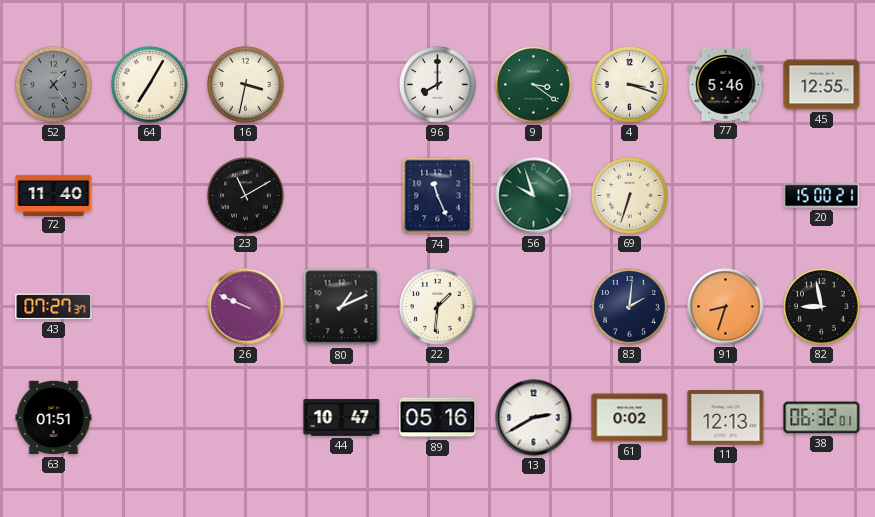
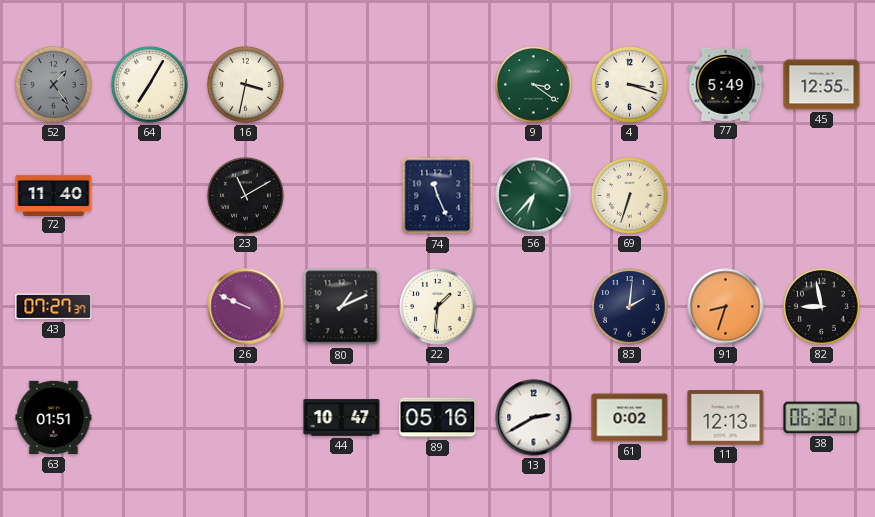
96: 8:00 -> none
77: 5:46 -> 5:49
56: 9:57 -> 6:37
20: 15:00 -> none
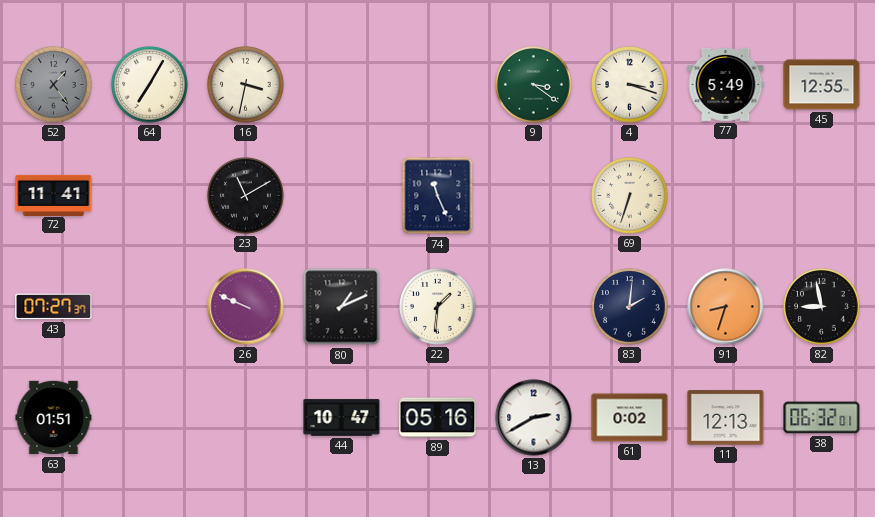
72: 11:40 -> 11:41
56: 6:37 -> none
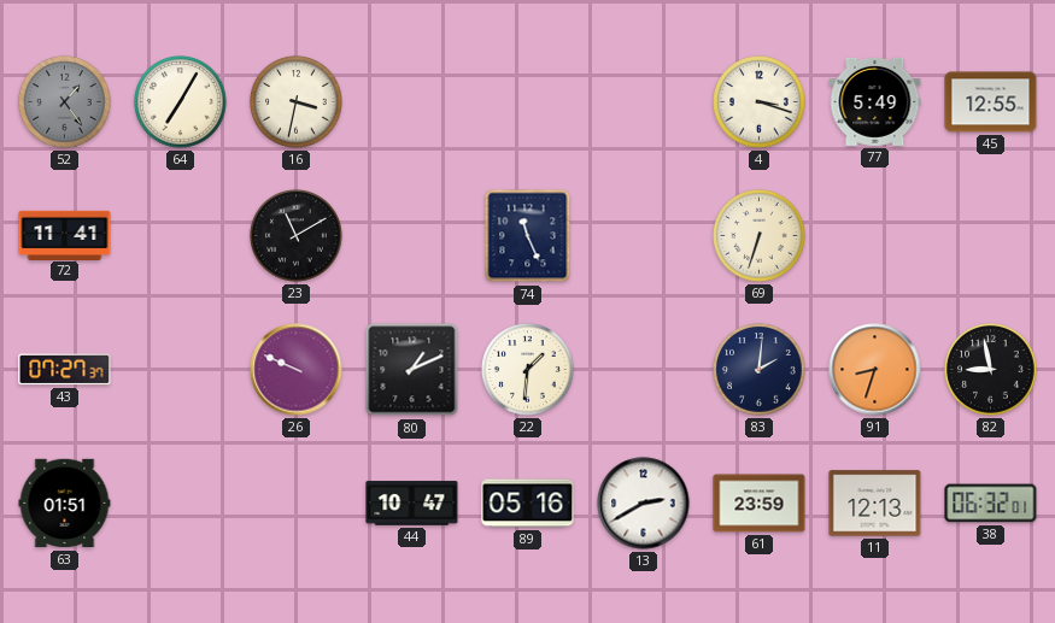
9: 3:21 -> none
61: 0:02 -> 23:59
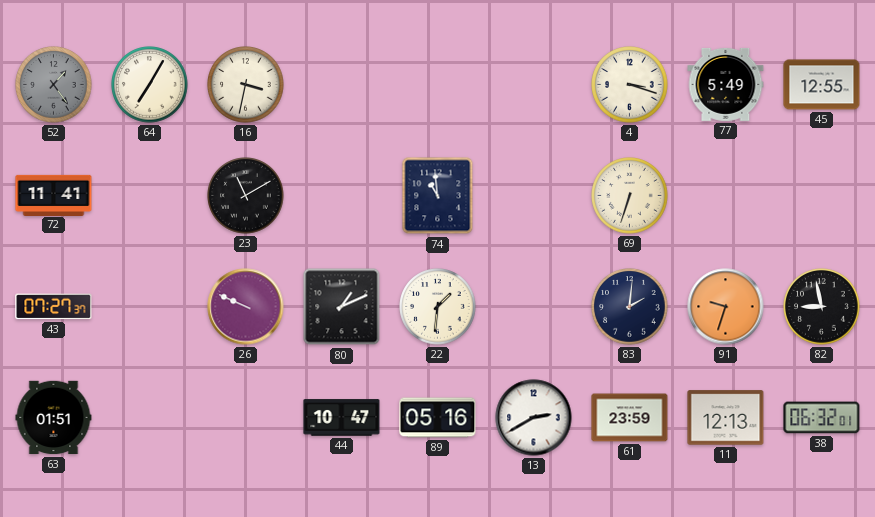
74: 11:26 -> 10:59
91: 8:33 -> 9:33
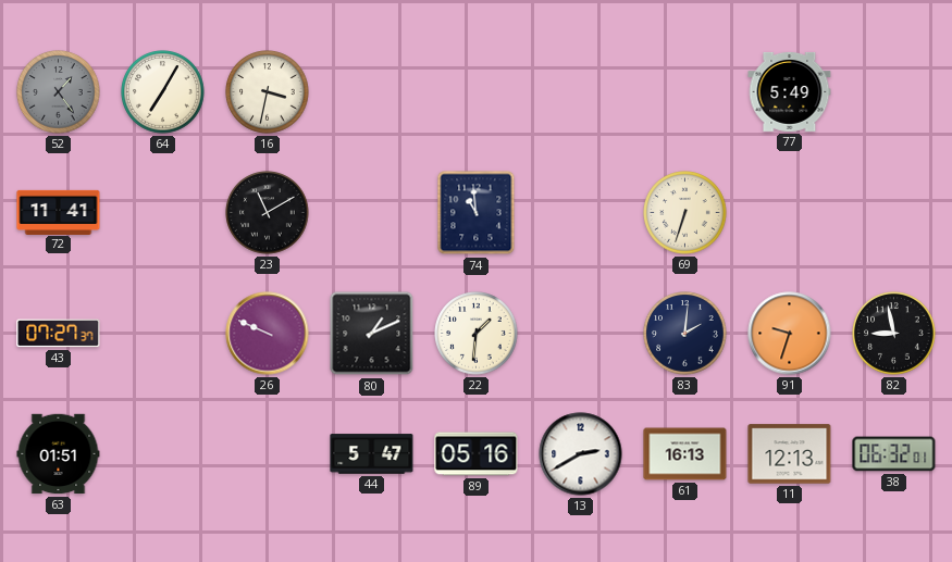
4: 3:18 -> none
45: 12:55 -> none
44: 10:47 -> 5:47
61: 23:59 -> 16:13
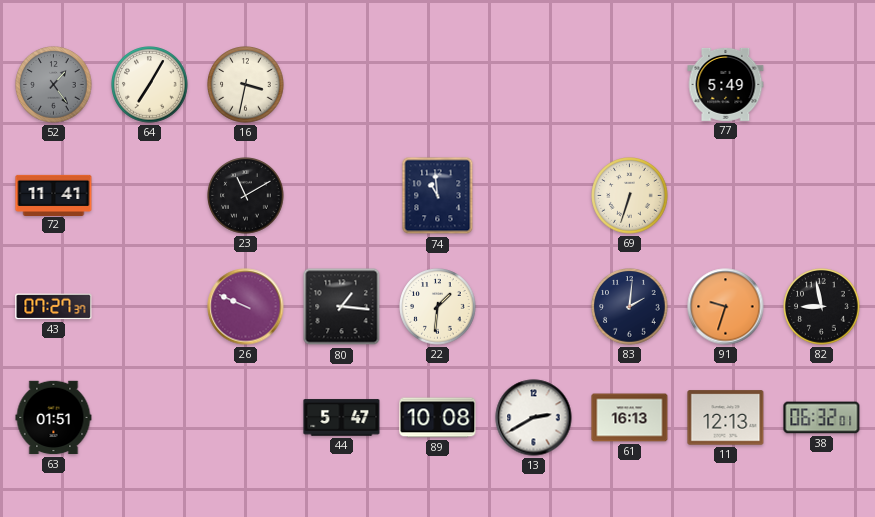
80: 1:11 -> 1:16
89: 05:16 -> 10:08
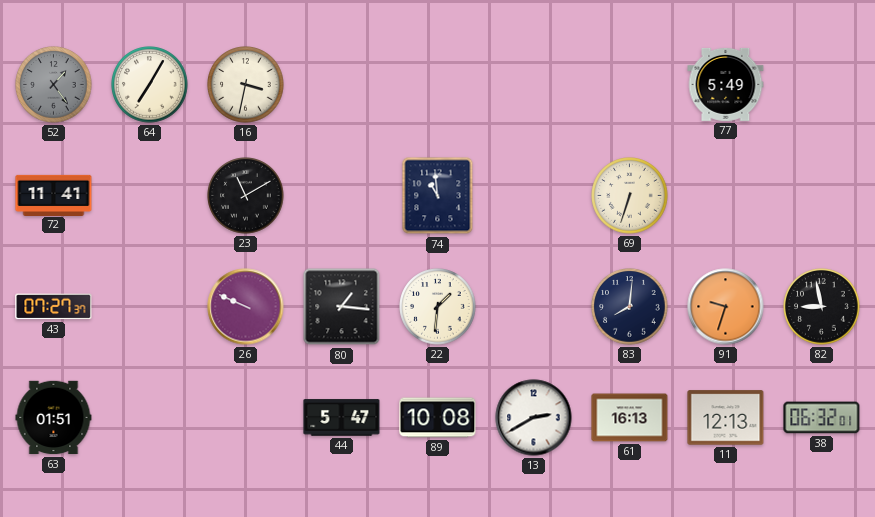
83: 2:01 -> 8:01
